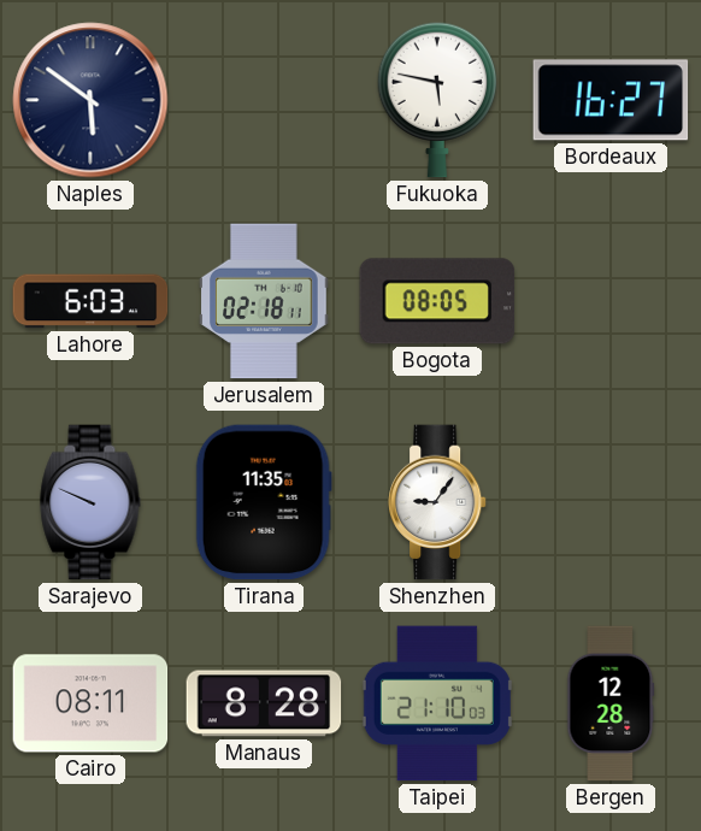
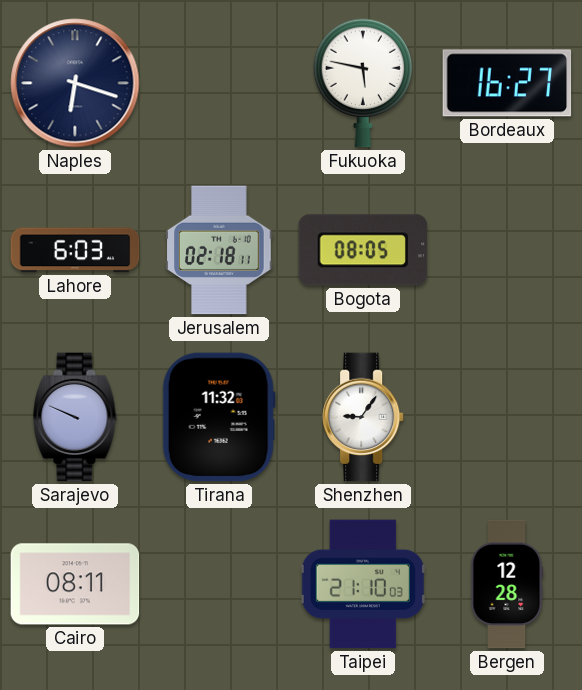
Naples: 5:51 -> 6:18
Tirana: 11:35 -> 11:32
Manaus: 8:28 -> none
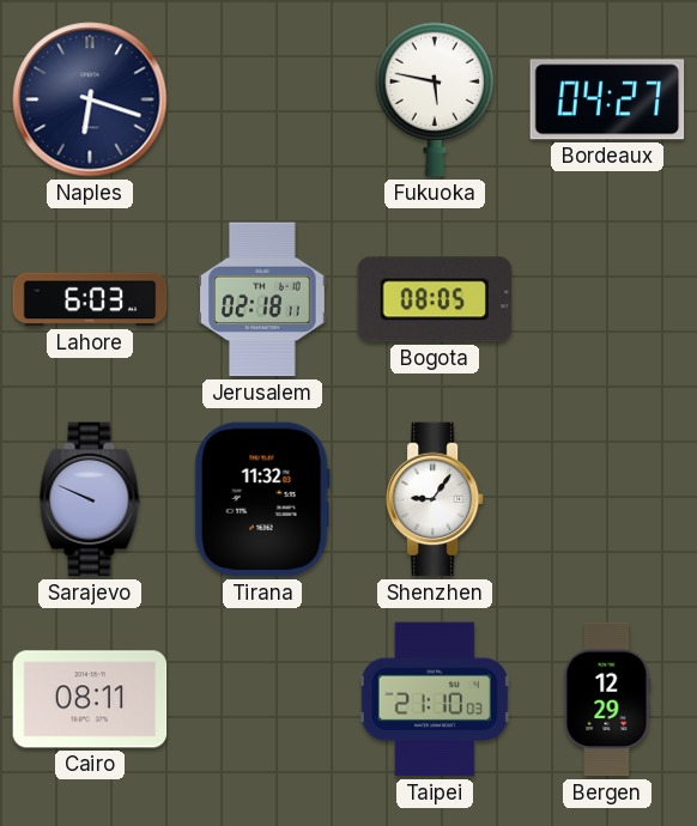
Bordeaux: 16:27 -> 04:27
Bergen: 12:28 -> 12:29
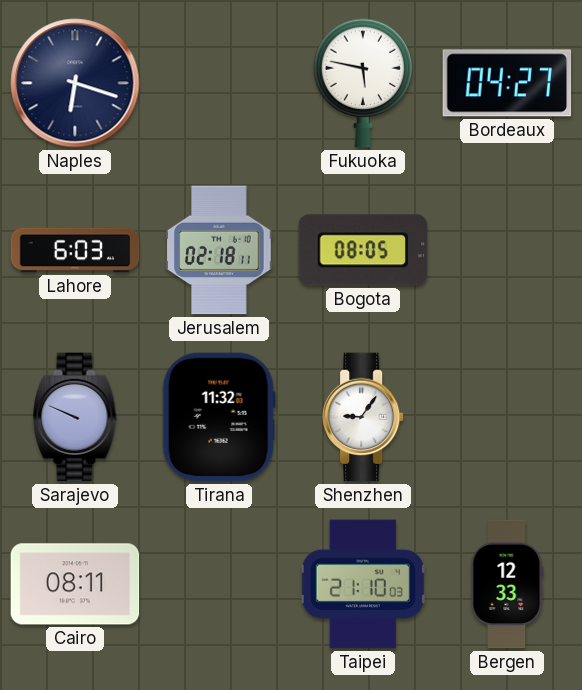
Bergen: 12:29 -> 12:33
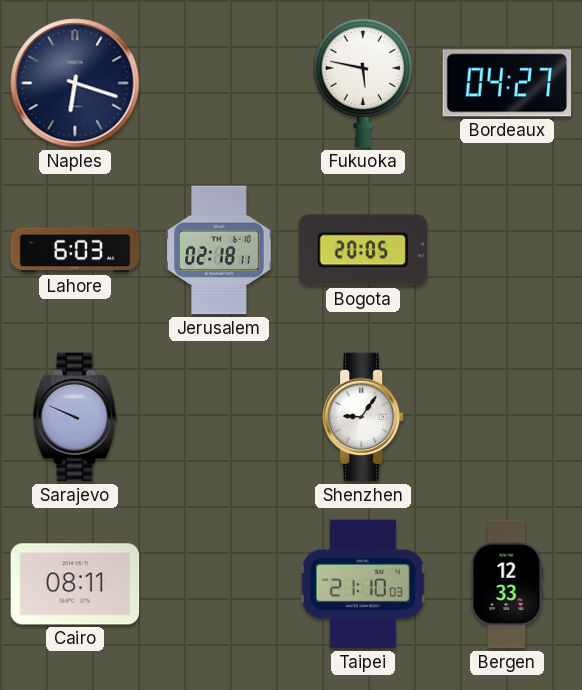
Bogota: 08:05 -> 20:05
Tirana: 11:32 -> none
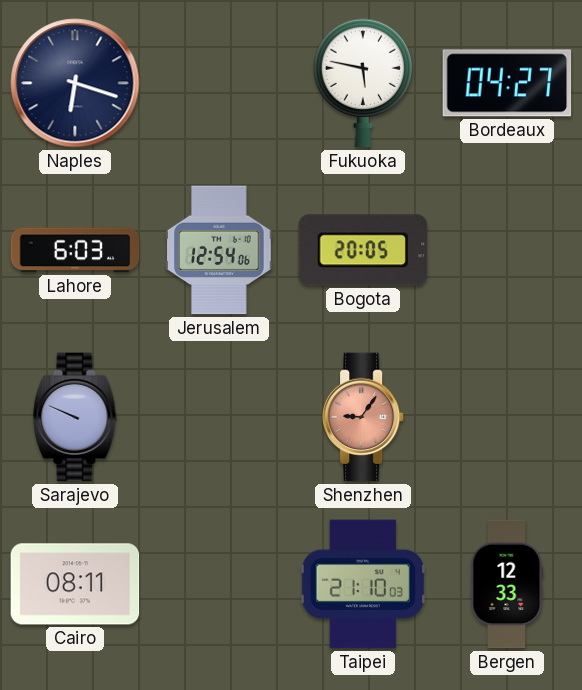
Jerusalem: 02:18 -> 12:54
Shenzhen dial: white -> salmon
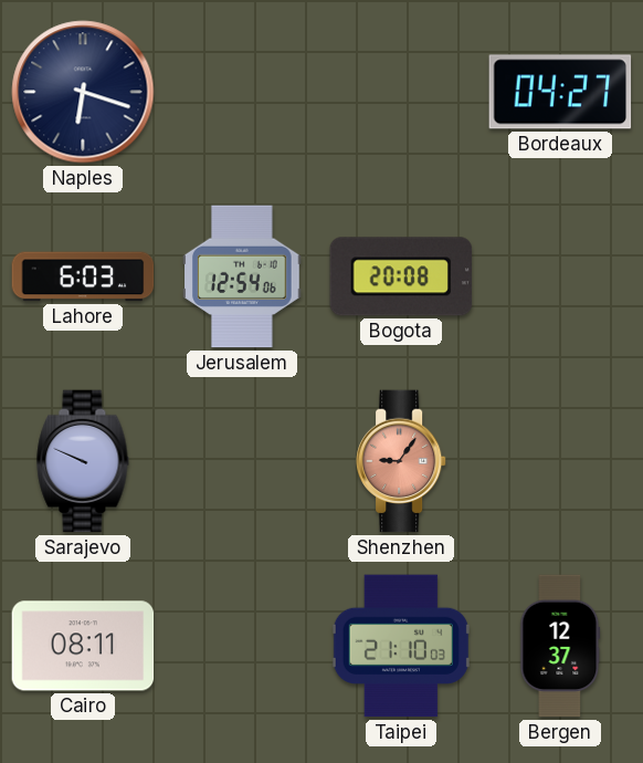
Fukuoka: 5:47 -> none
Bogota: 20:05 -> 20:08
Bergen: 12:33 -> 12:37
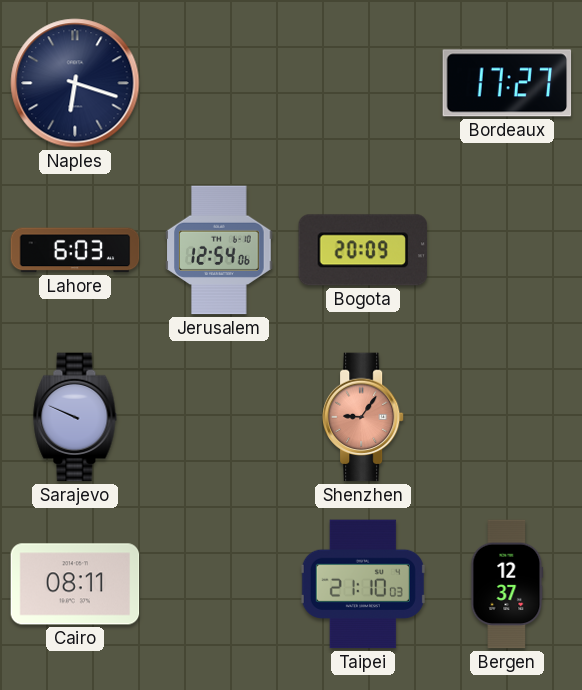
Bordeaux: 04:27 -> 17:27
Bogota: 20:08 -> 20:09
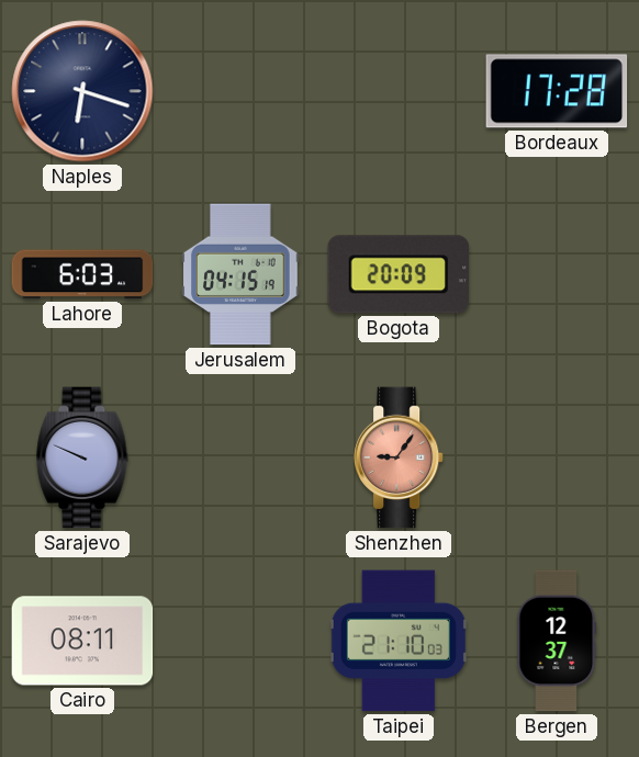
Bordeaux: 17:27 -> 17:28
Jerusalem: 12:54 -> 04:15
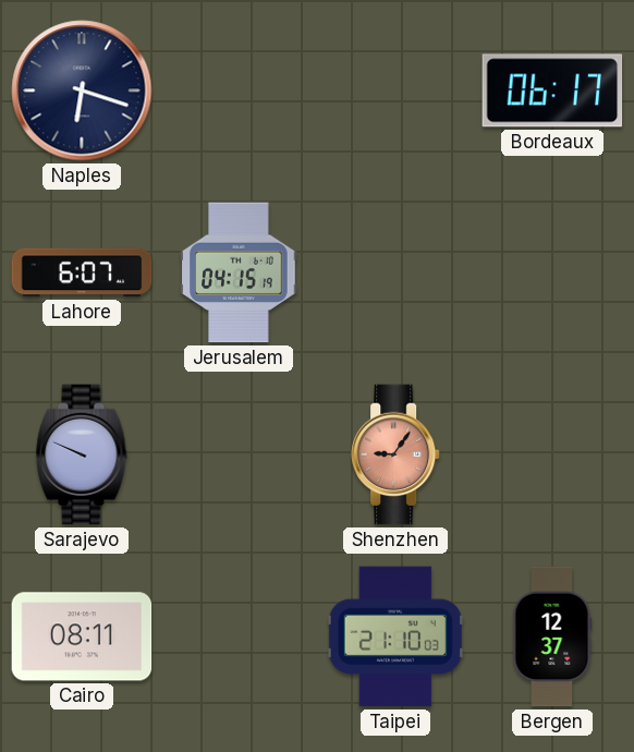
Bordeaux: 17:28 -> 06:17
Lahore: 6:03 -> 6:07
Bogota: 20:09 -> none
